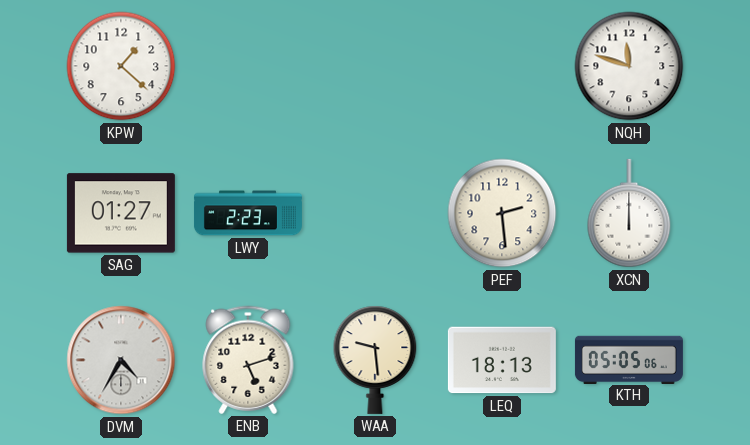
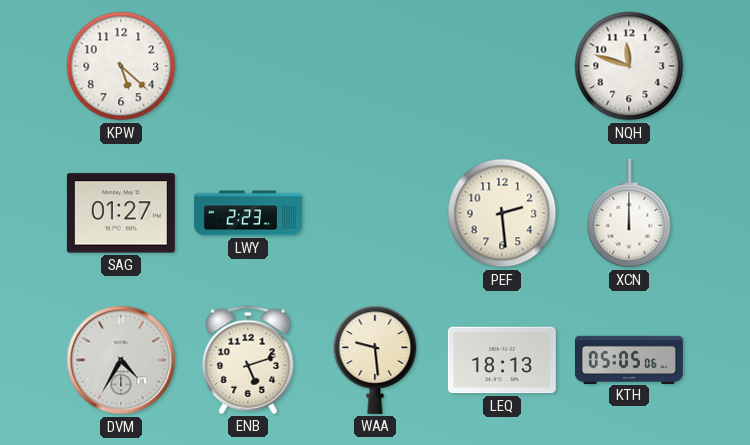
KPW: 1:22 -> 5:22
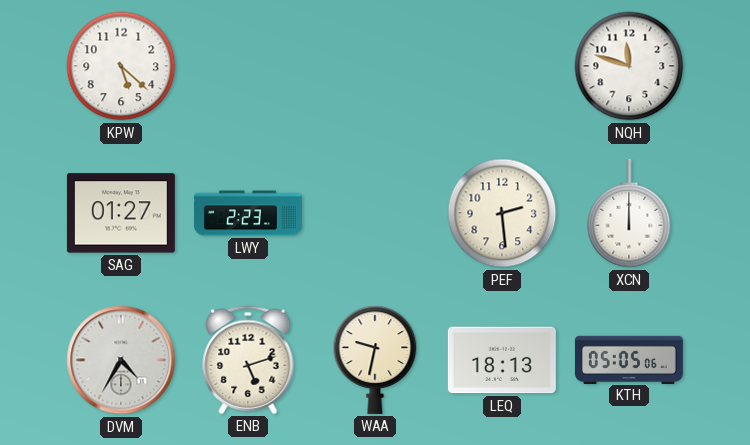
WAA: 9:29 -> 9:32
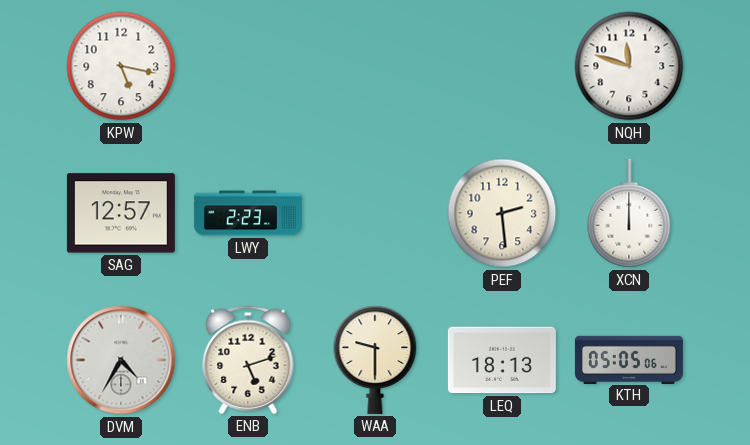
KPW: 5:22 -> 5:17
SAG: 01:27 -> 12:57
WAA: 9:32 -> 9:30
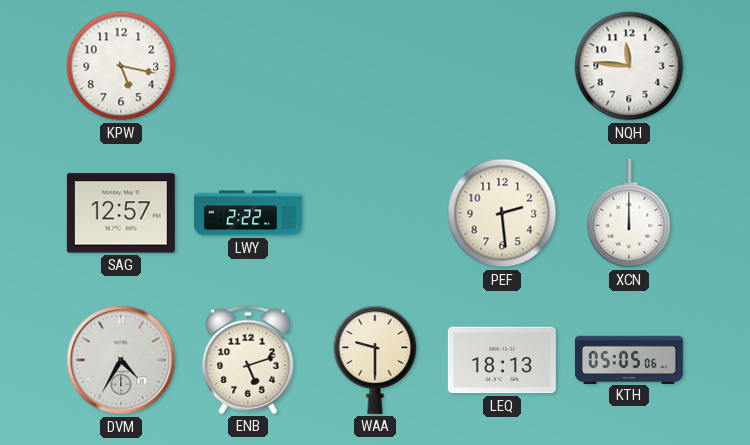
NQH: 11:48 -> 11:46
LWY: 2:23 -> 2:22
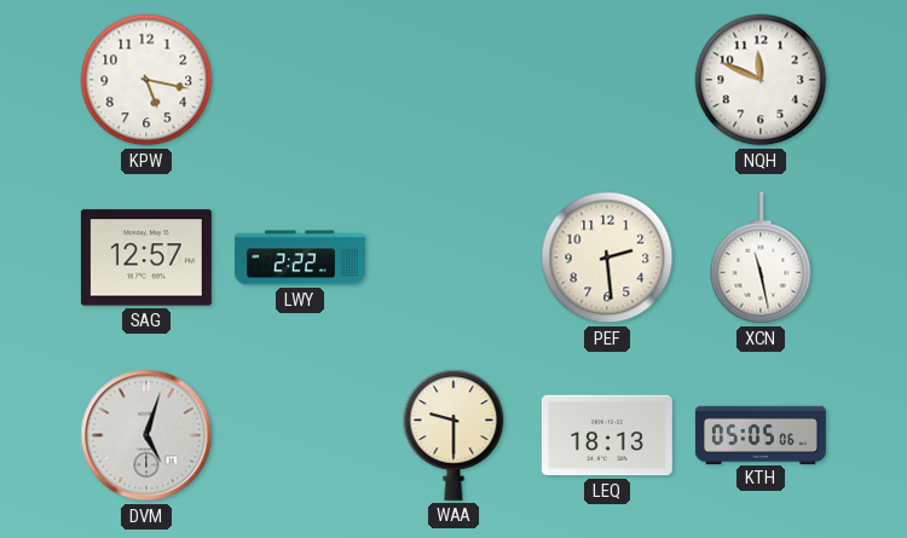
NQH: 11:46 -> 11:49
XCN: 12:00 -> 11:28
DVM: 4:35 -> 5:03
ENB: 5:12 -> none
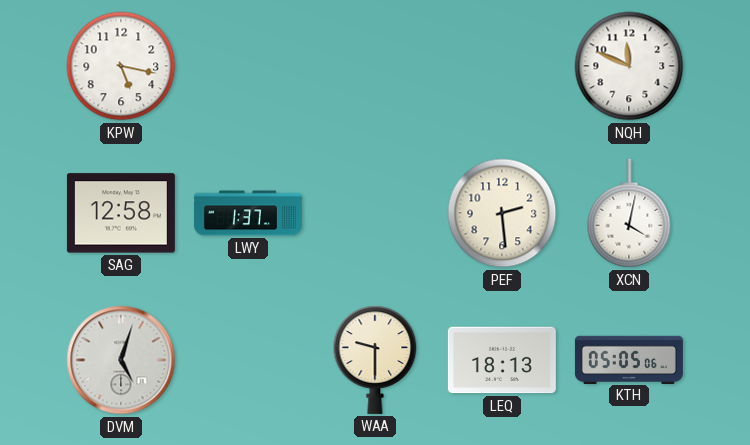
SAG: 12:57 -> 12:58
LWY: 2:22 -> 1:37
XCN: 11:28 -> 4:02
